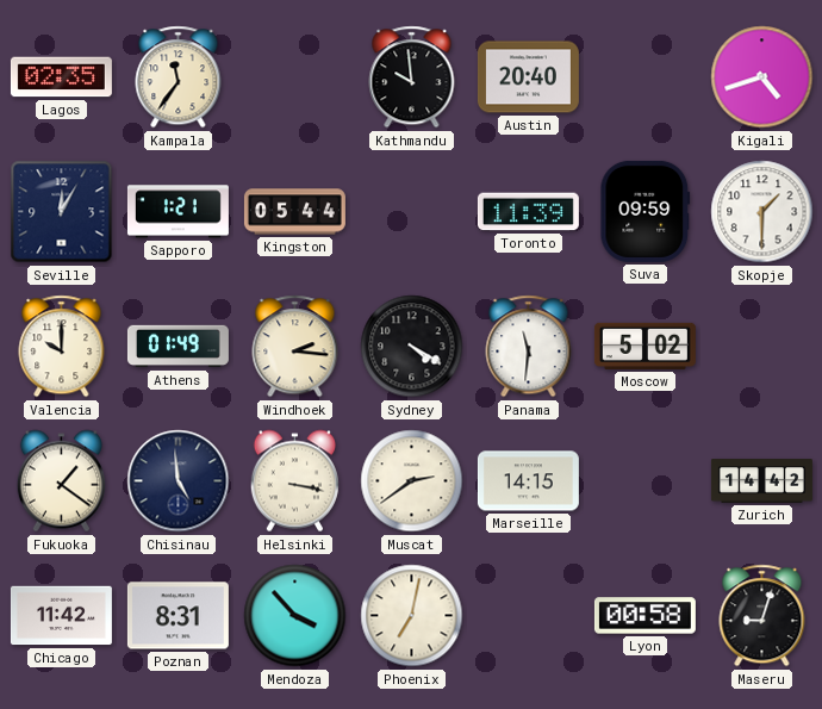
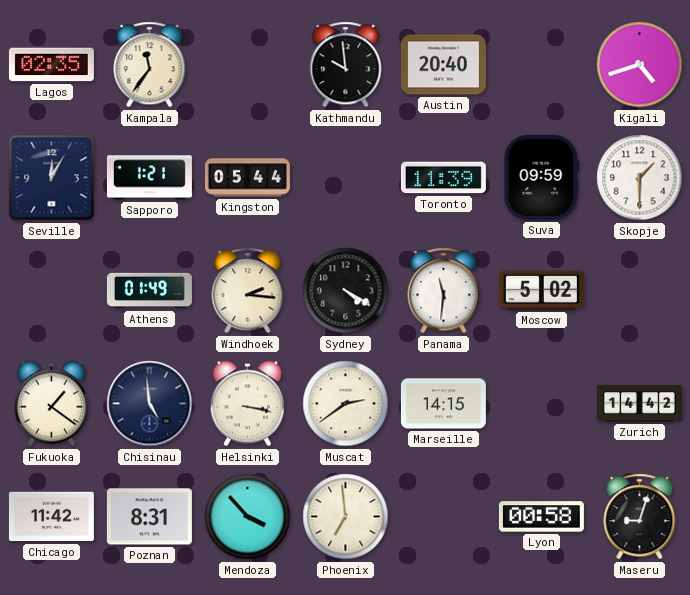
Valencia: 10:00 -> none
Phoenix: 7:02 -> 6:59
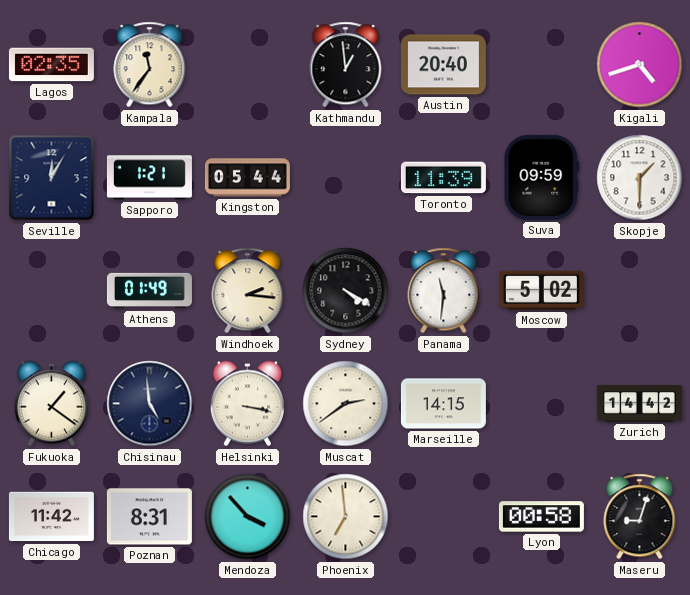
Kathmandu: 9:59 -> 12:59
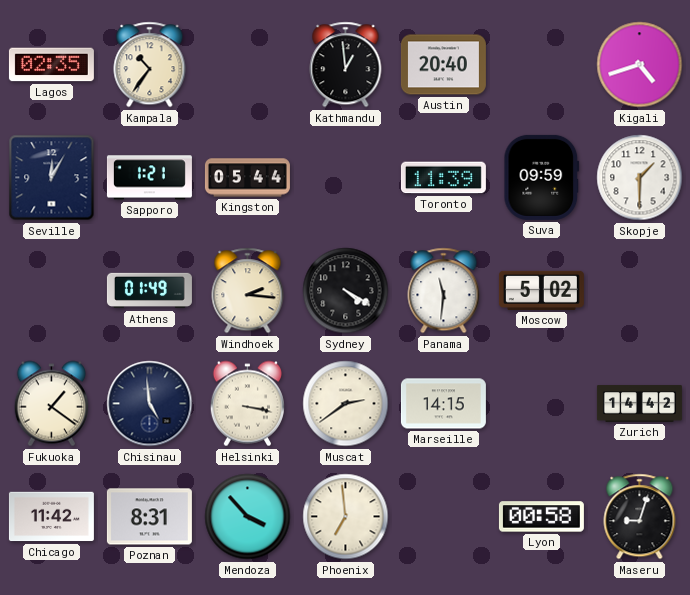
Kampala: 11:36 -> 10:36
